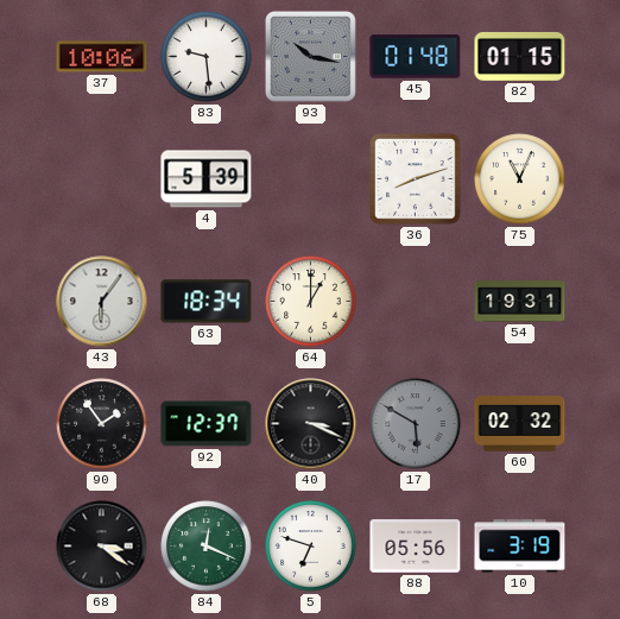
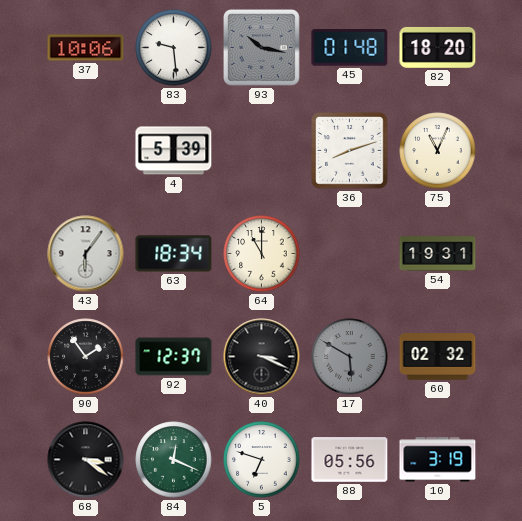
82: 01:15 -> 18:20
64: 1:00 -> 11:00
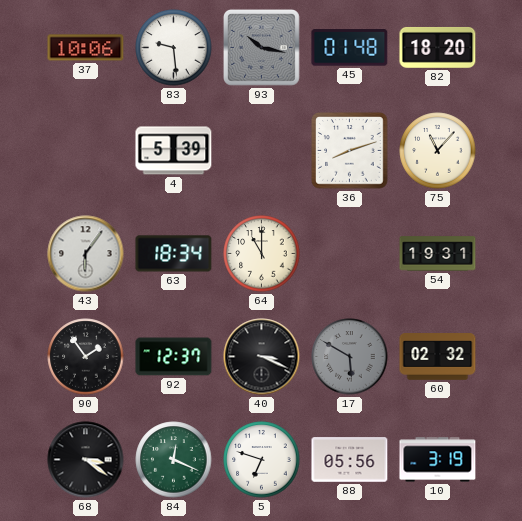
75: 11:04 -> 11:07
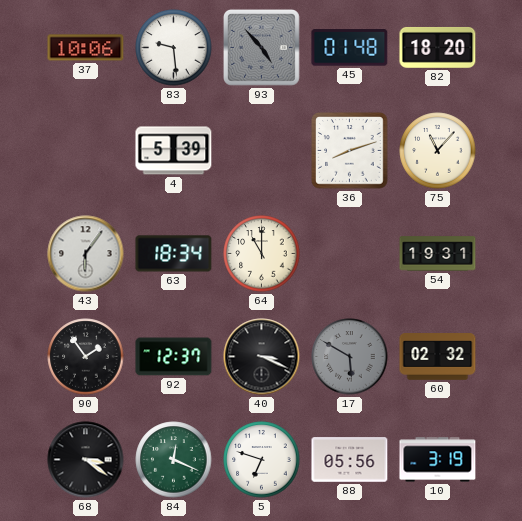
93: 10:17 -> 4:53
